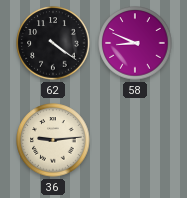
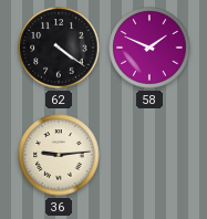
58: 8:49 -> 1:49
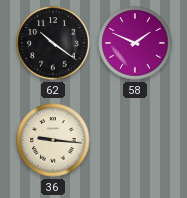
62: 4:21 -> 10:21
36: 9:14 -> 9:16
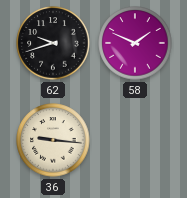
62: 10:21 -> 9:42
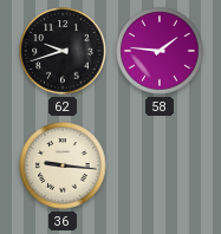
58: 1:49 -> 1:46
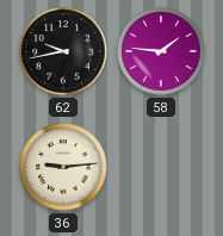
62: 9:42 -> 9:43
36: 9:16 -> 9:14
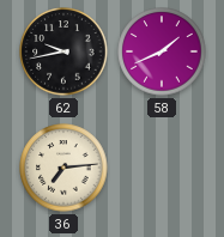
58: 1:46 -> 1:41
36: 9:14 -> 7:14
